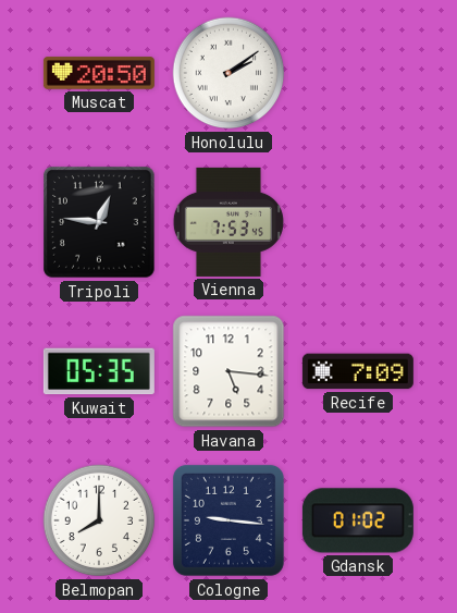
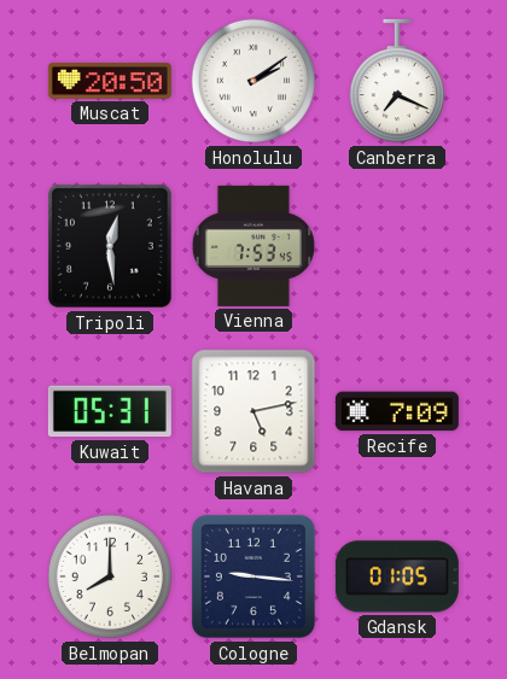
Canberra: none -> 7:19
Tripoli: 12:46 -> 12:29
Kuwait: 05:35 -> 05:31
Havana: 5:16 -> 5:13
Gdansk: 01:02 -> 01:05
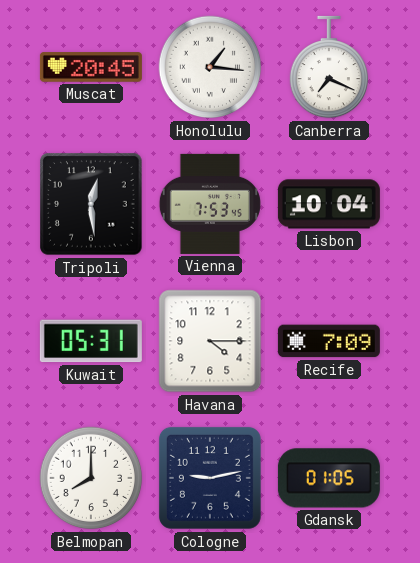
Muscat: 20:50 -> 20:45
Honolulu: 2:09 -> 1:16
Lisbon: none -> 10:04
Havana: 5:13 -> 4:15
Cologne: 9:16 -> 9:13
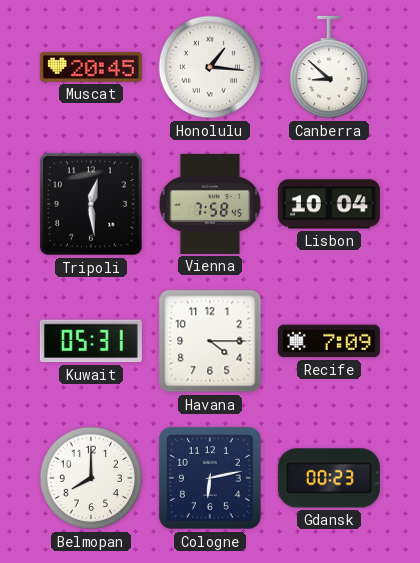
Canberra: 7:19 -> 8:52
Vienna: 7:53 -> 7:58
Cologne: 9:13 -> 6:13
Gdansk: 01:05 -> 00:23
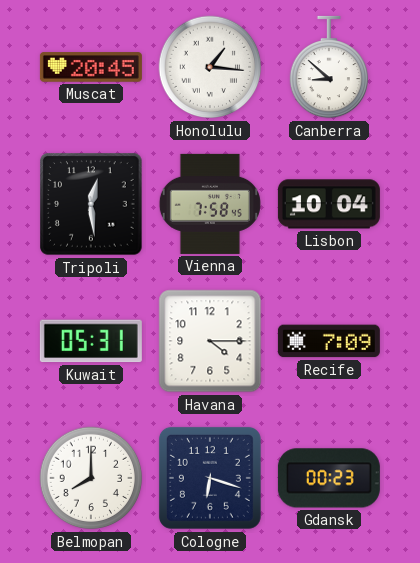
Cologne: 6:13 -> 6:18
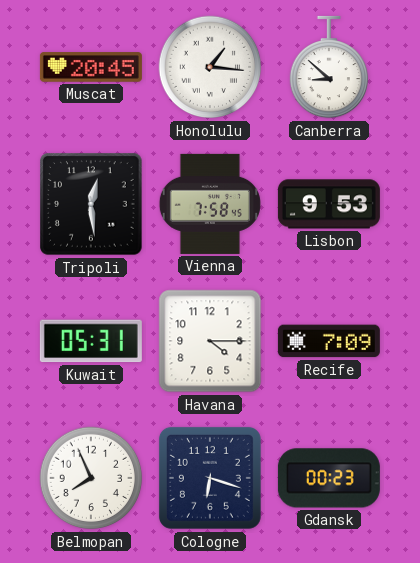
Lisbon: 10:04 -> 9:53
Belmopan: 8:00 -> 7:56
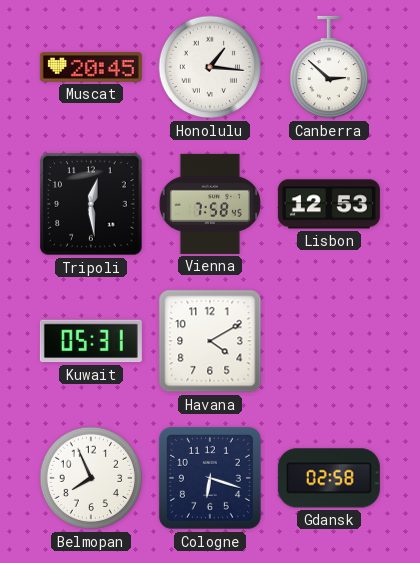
Canberra: 8:52 -> 2:52
Lisbon: 9:53 -> 12:53
Havana: 4:15 -> 4:10
Recife: 7:09 -> none
Gdansk: 00:23 -> 02:58
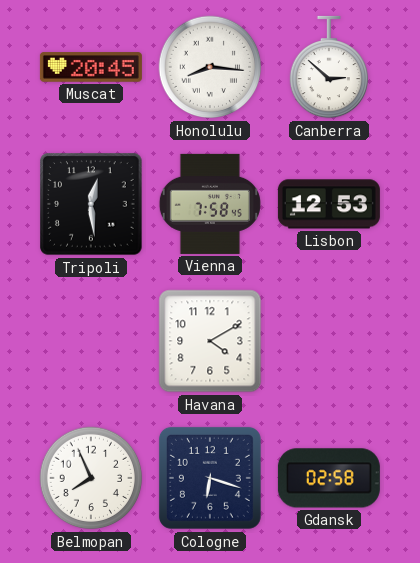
Honolulu: 1:16 -> 8:16
Kuwait: 05:31 -> none
